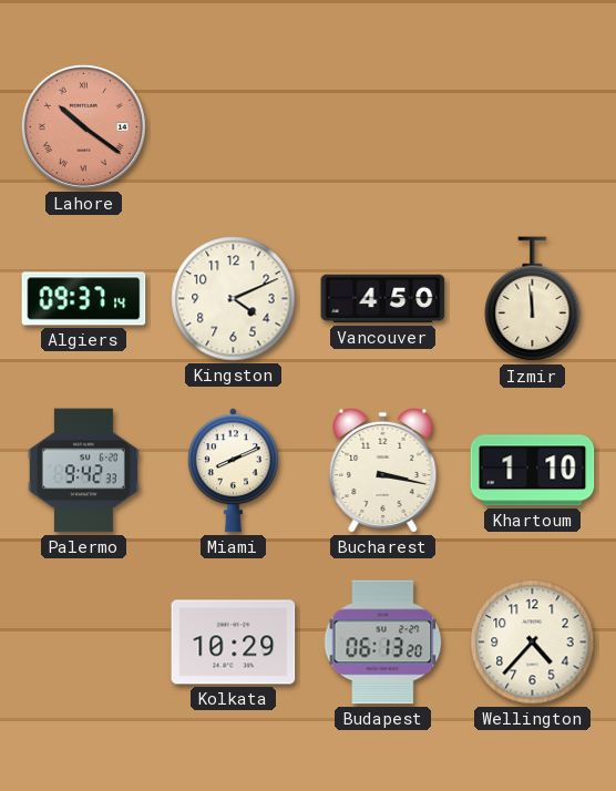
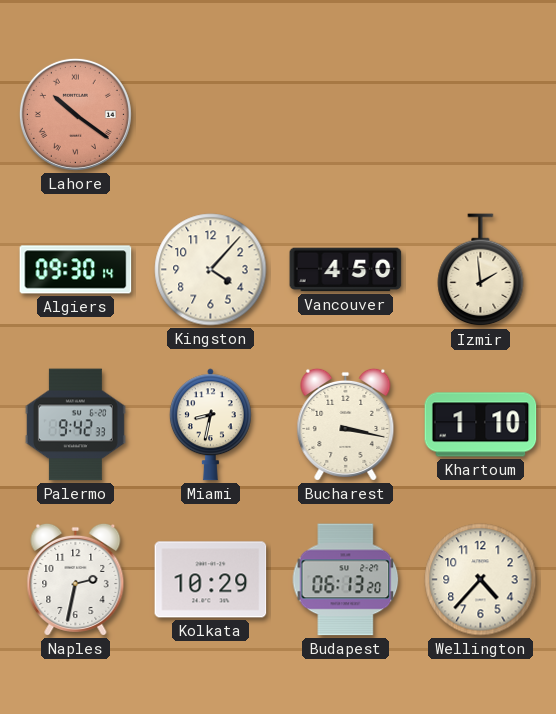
Algiers: 09:37 -> 09:30
Kingston: 4:11 -> 4:07
Izmir: 11:59 -> 1:59
Miami: 8:11 -> 8:32
Naples: none -> 2:32
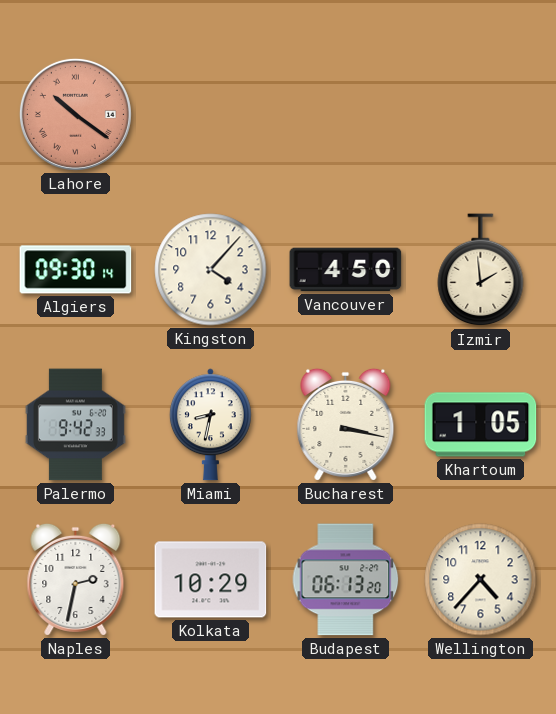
Khartoum: 1:10 -> 1:05
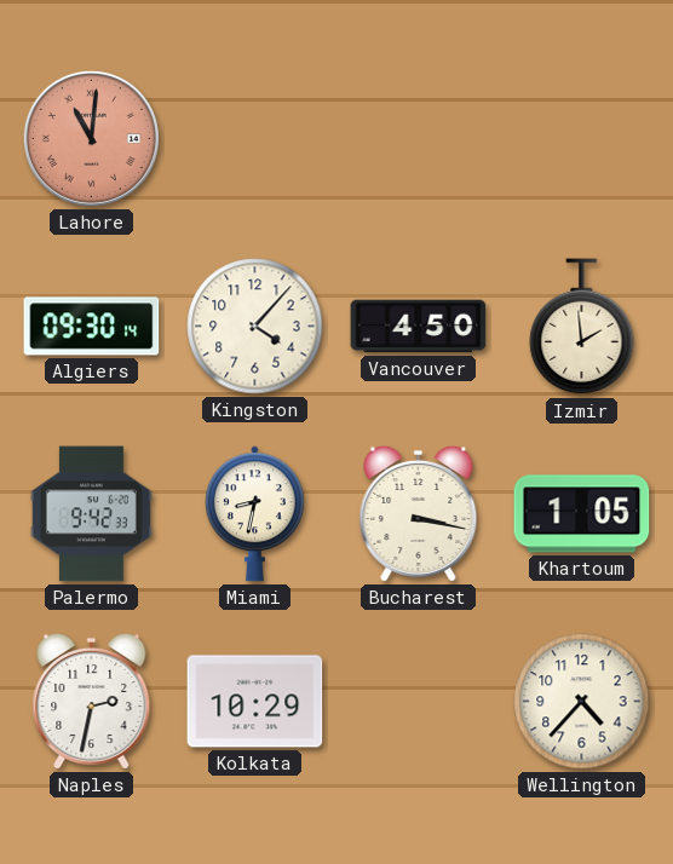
Lahore: 10:21 -> 11:01
Budapest: 06:13 -> none
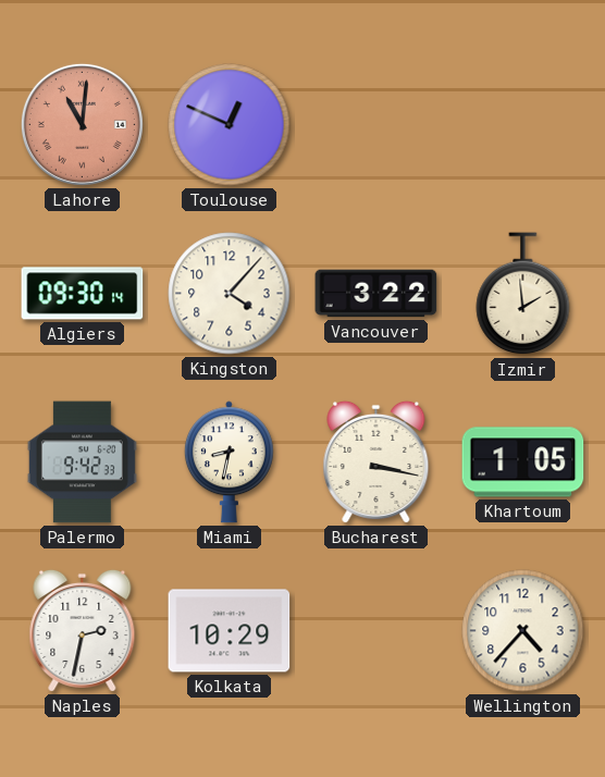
Toulouse: none -> 12:49
Vancouver: 4:50 -> 3:22
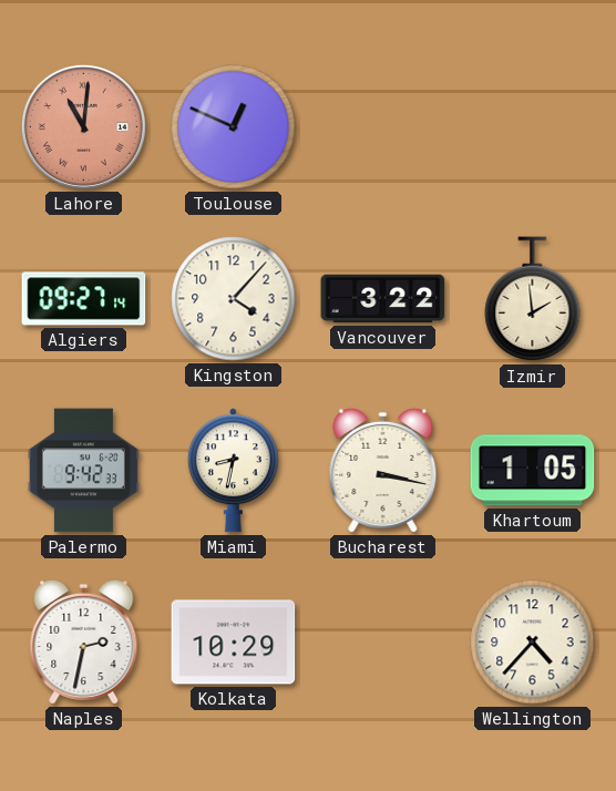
Algiers: 09:30 -> 09:27
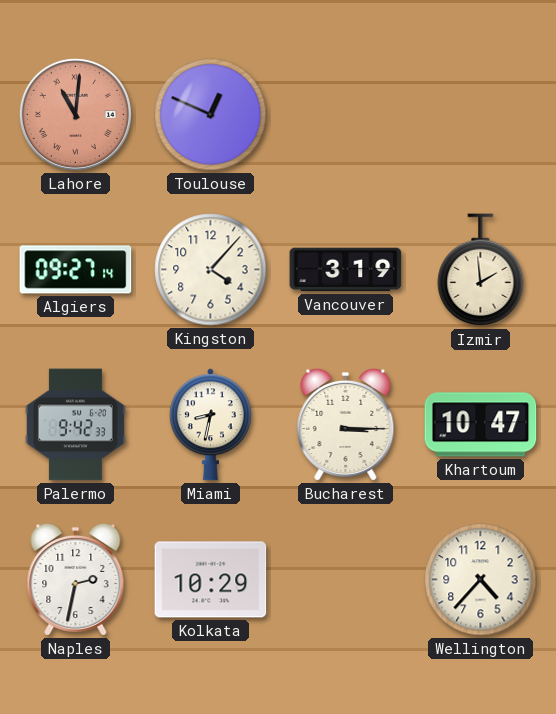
Vancouver: 3:22 -> 3:19
Bucharest: 3:17 -> 3:15
Khartoum: 1:05 -> 10:47
